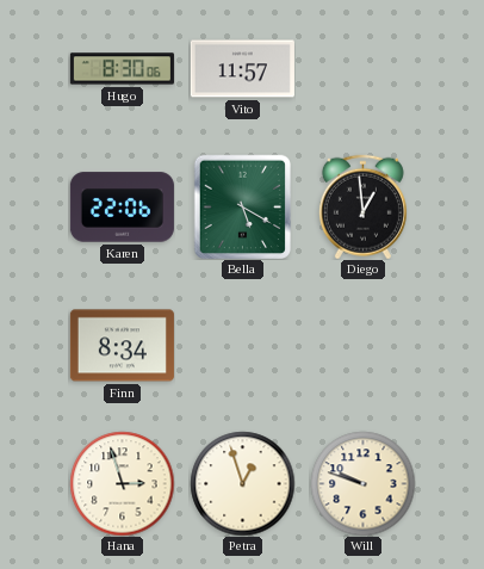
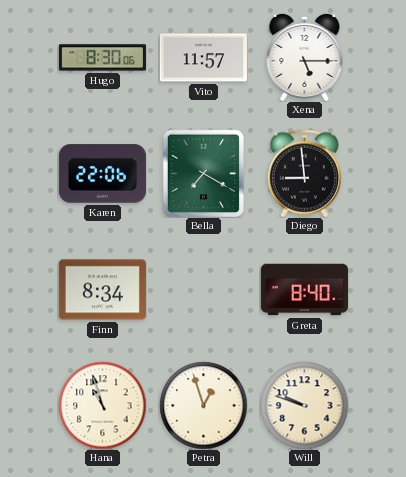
Xena: none -> 5:15
Bella: 5:20 -> 7:20
Diego: 12:59 -> 8:59
Greta: none -> 8:40
Hana: 2:57 -> 10:57
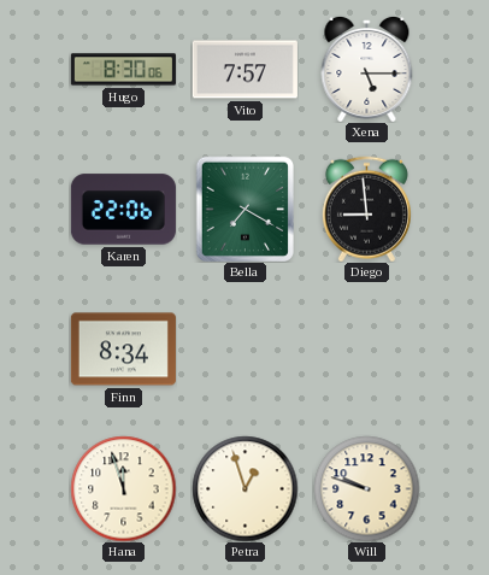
Vito: 11:57 -> 7:57
Greta: 8:40 -> none
Hana: 10:57 -> 11:57
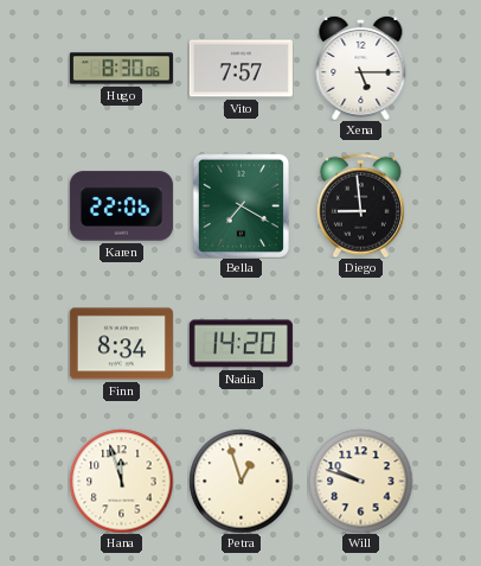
Nadia: none -> 14:20
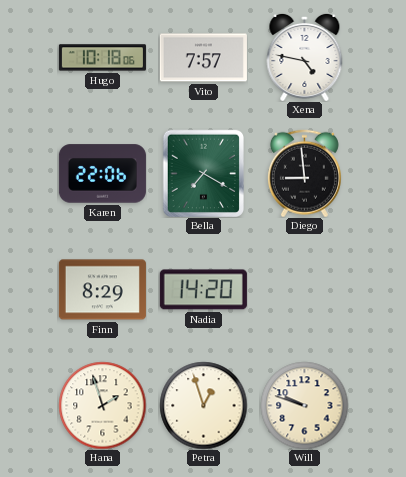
Hugo: 8:30 -> 10:18
Xena: 5:15 -> 4:47
Finn: 8:34 -> 8:29
Hana: 11:57 -> 1:57
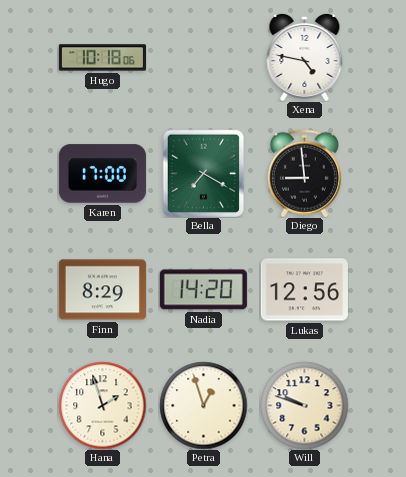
Vito: 7:57 -> none
Karen: 22:06 -> 17:00
Lukas: none -> 12:56
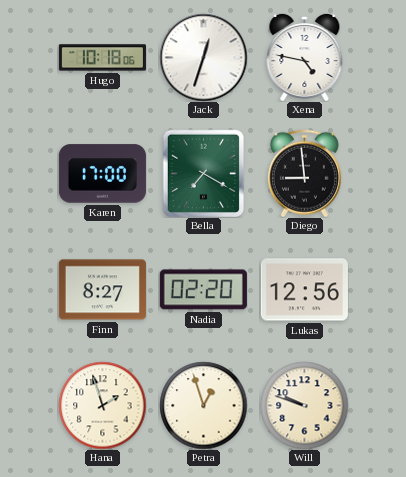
Jack: none -> 12:33
Finn: 8:29 -> 8:27
Nadia: 14:20 -> 02:20
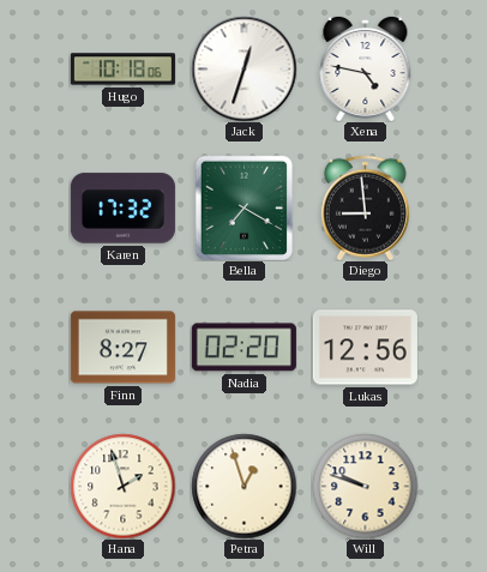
Karen: 17:00 -> 17:32
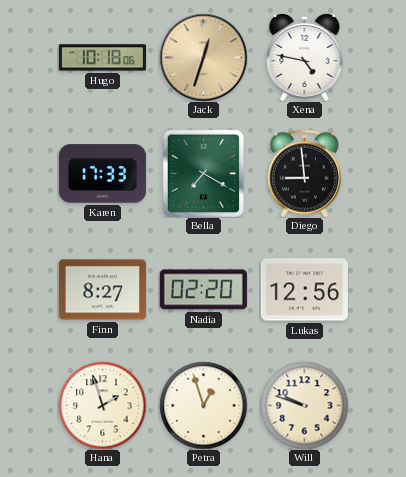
Jack dial: white -> champagne
Karen: 17:32 -> 17:33
